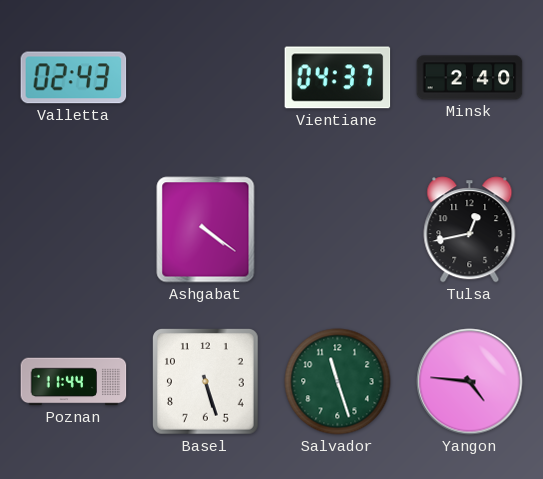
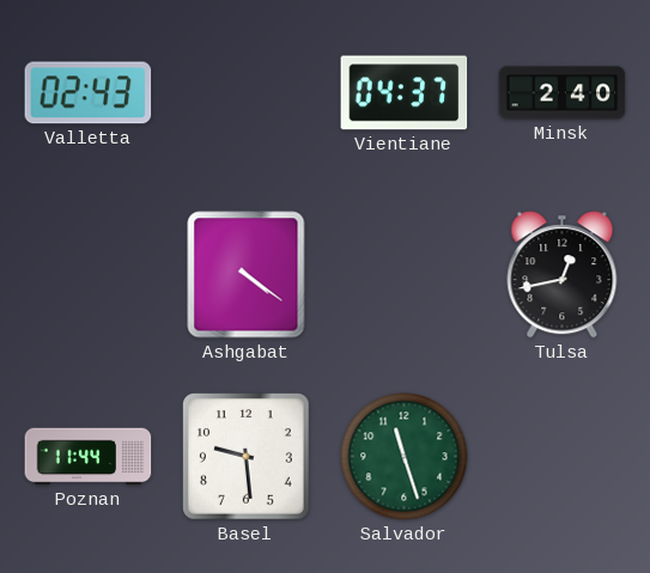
Basel: 5:27 -> 9:29
Yangon: 4:46 -> none
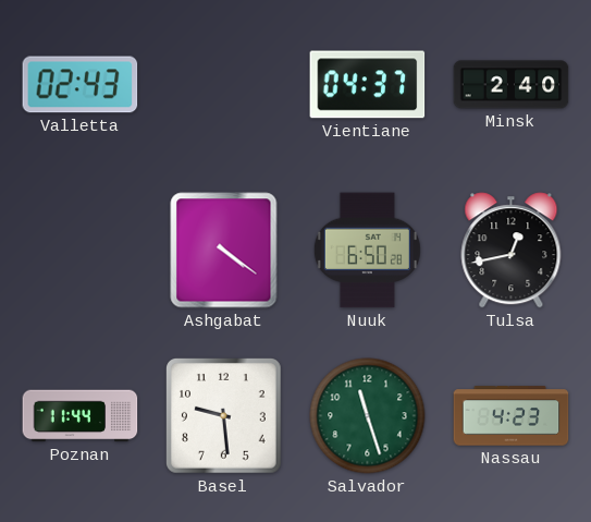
Nuuk: none -> 6:50
Nassau: none -> 4:23
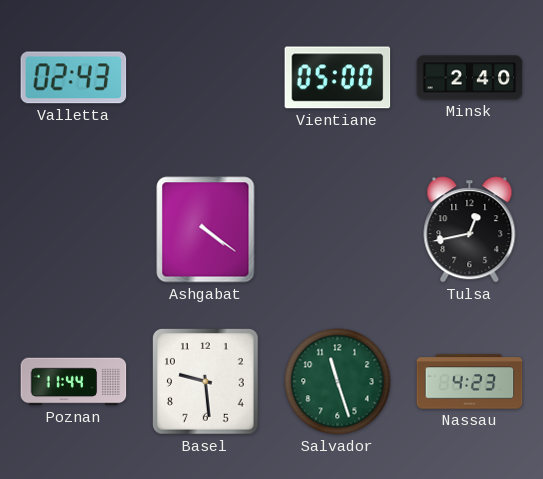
Vientiane: 04:37 -> 05:00
Nuuk: 6:50 -> none
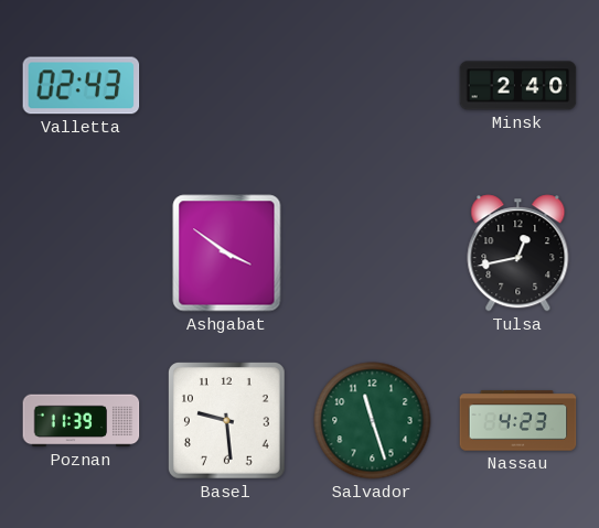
Vientiane: 05:00 -> none
Ashgabat: 4:21 -> 3:51
Poznan: 11:44 -> 11:39
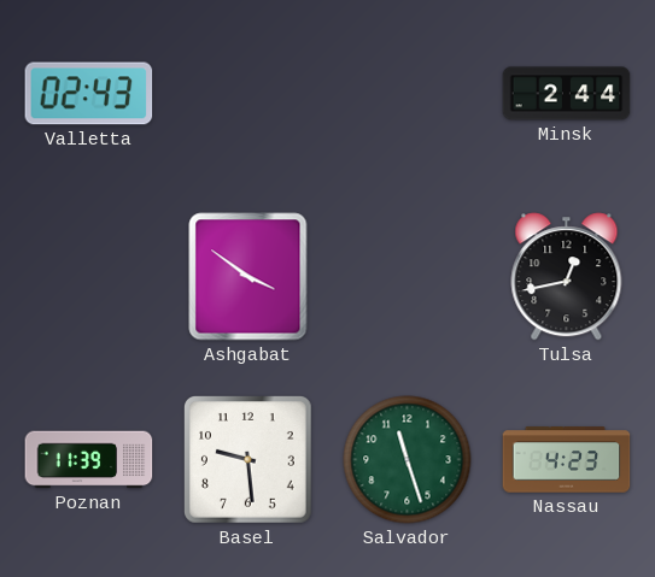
Minsk: 2:40 -> 2:44
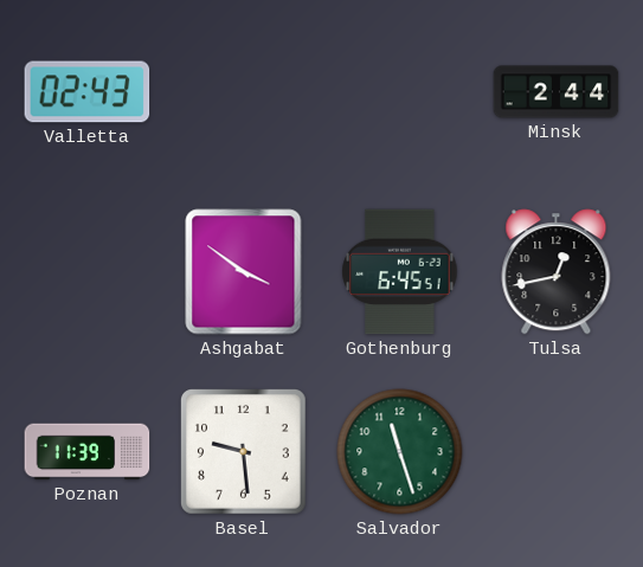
Gothenburg: none -> 6:45
Nassau: 4:23 -> none
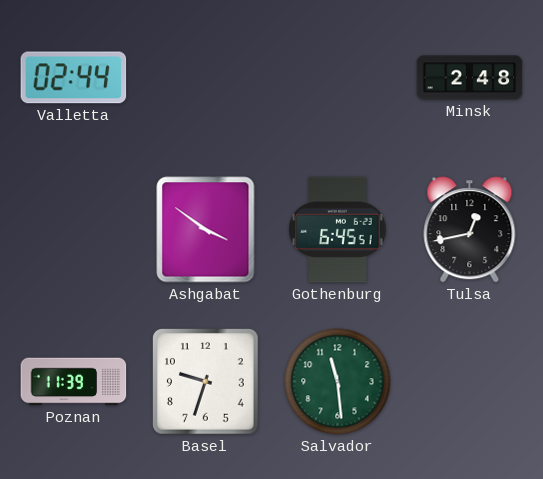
Valletta: 02:43 -> 02:44
Minsk: 2:44 -> 2:48
Basel: 9:29 -> 9:33
Salvador: 11:27 -> 11:29
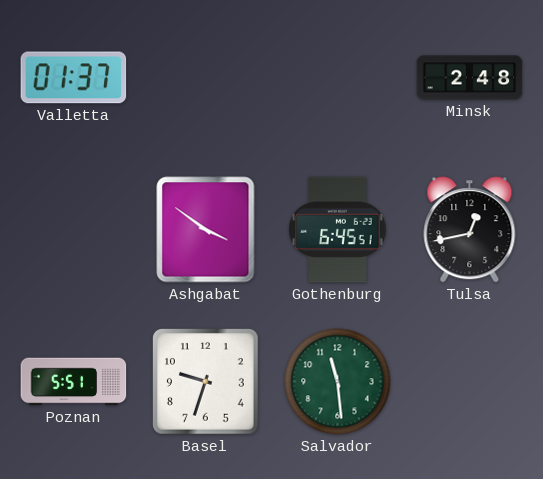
Valletta: 02:44 -> 01:37
Poznan: 11:39 -> 5:51
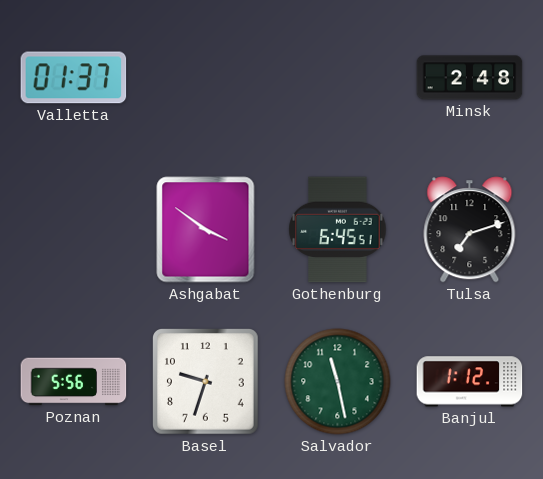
Tulsa: 12:43 -> 7:12
Poznan: 5:51 -> 5:56
Salvador: 11:29 -> 11:28
Banjul: none -> 1:12
